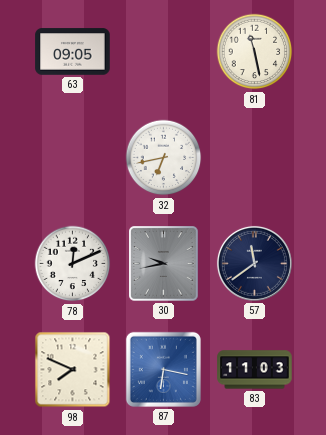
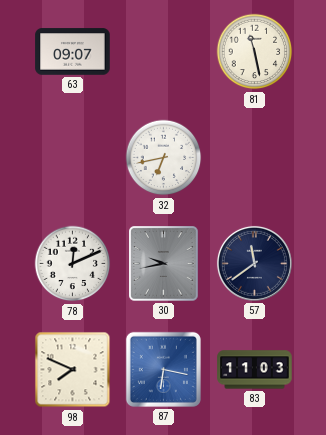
63: 09:05 -> 09:07
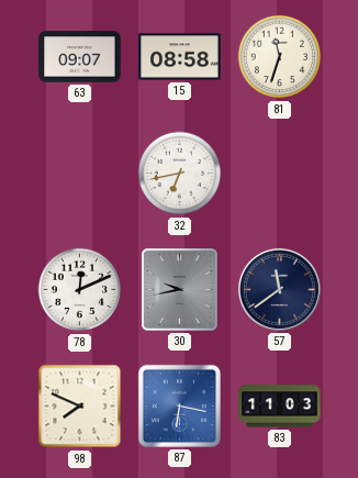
15: none -> 08:58
81: 11:28 -> 11:33
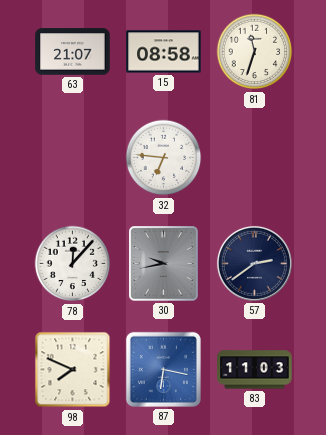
63: 09:07 -> 21:07
32: 6:43 -> 6:46
78: 12:11 -> 12:07
57: 11:39 -> 2:39
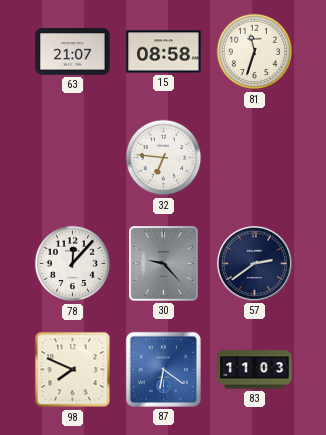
30: 9:43 -> 9:23
87: 6:17 -> 6:21
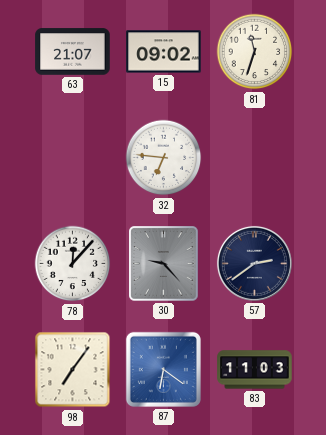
15: 08:58 -> 09:02
98: 7:49 -> 7:06
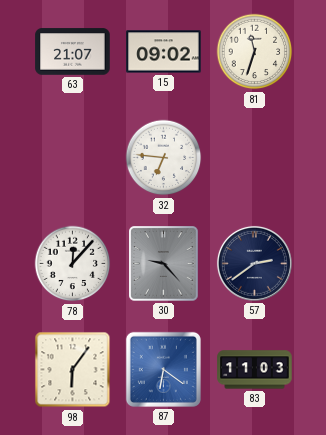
98: 7:06 -> 6:06
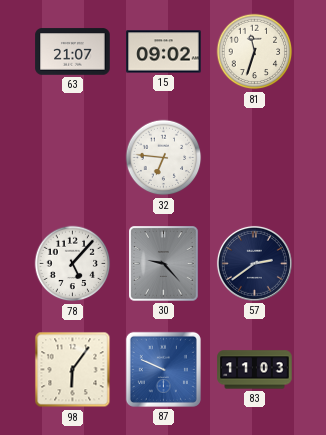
78: 12:07 -> 5:07
87: 6:21 -> 9:49
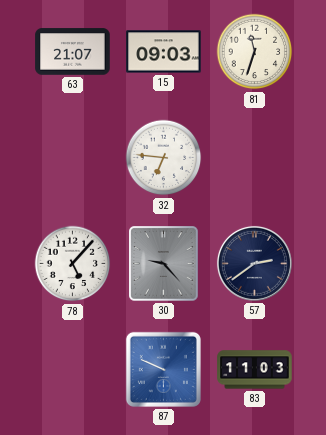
15: 09:02 -> 09:03
98: 6:06 -> none
